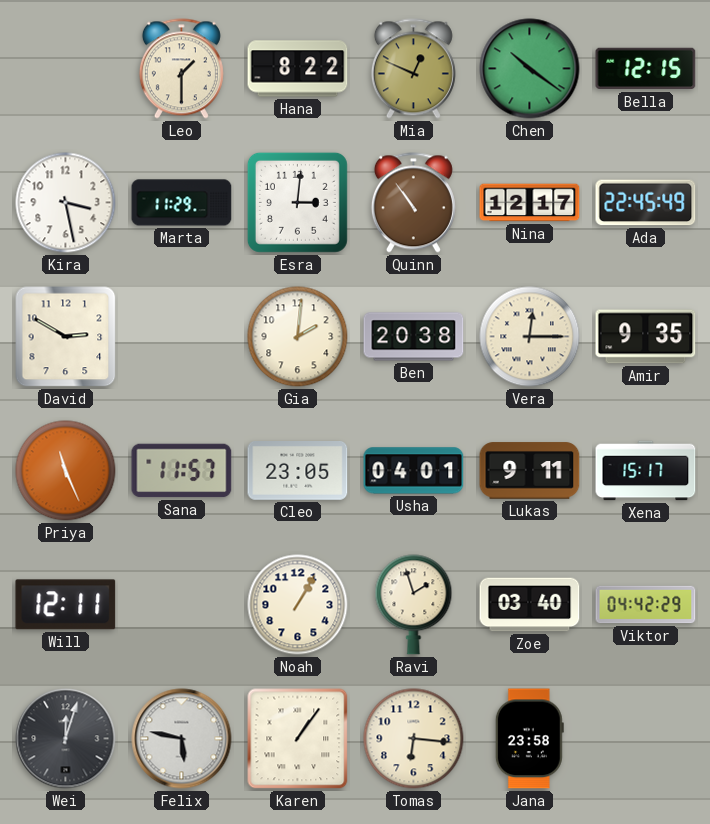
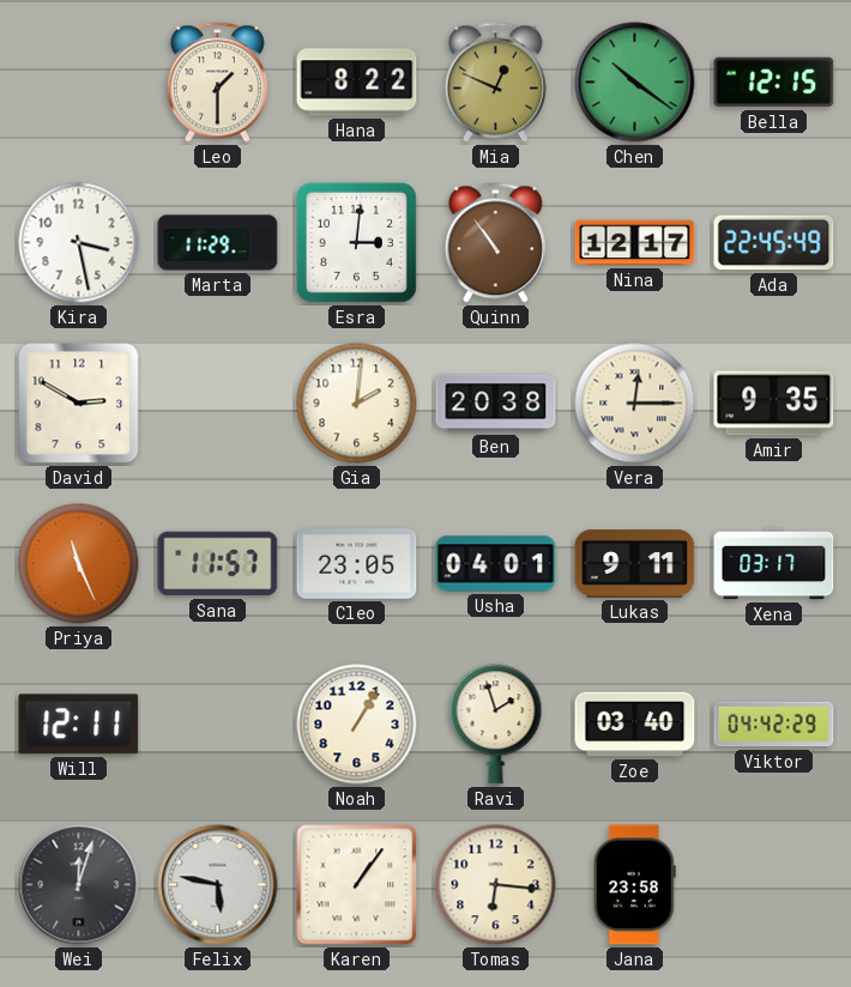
Xena: 15:17 -> 03:17
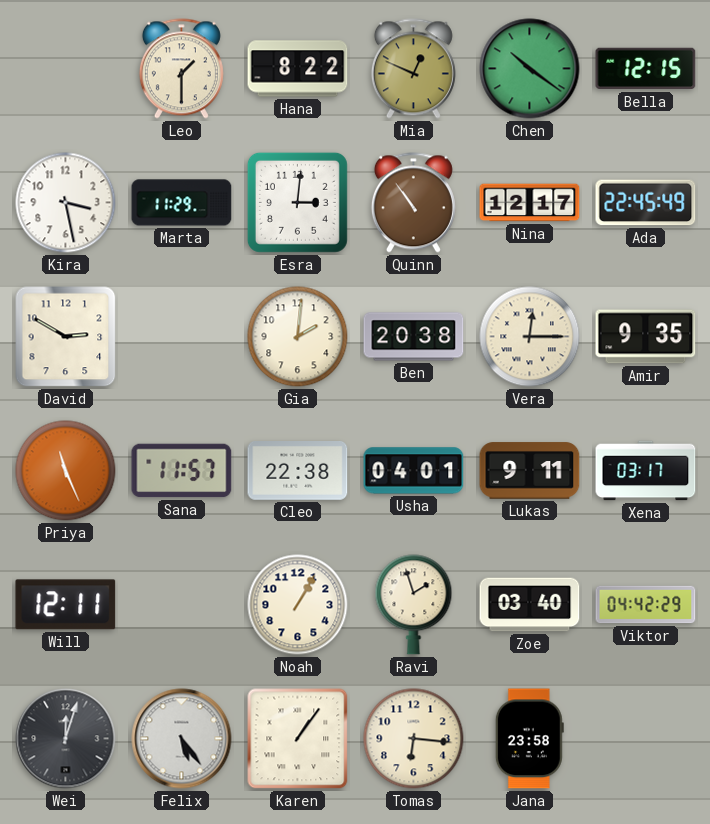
Cleo: 23:05 -> 22:38
Felix: 5:47 -> 5:24
